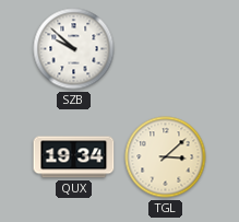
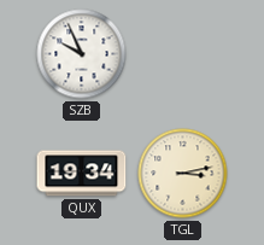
SZB: 9:52 -> 9:56
TGL: 3:08 -> 3:13
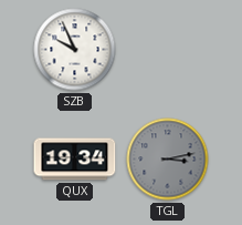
TGL dial: cream -> grey
